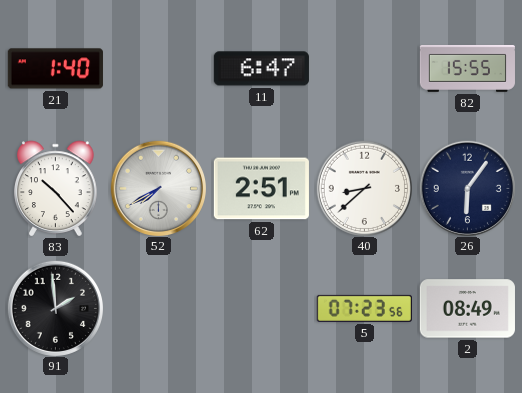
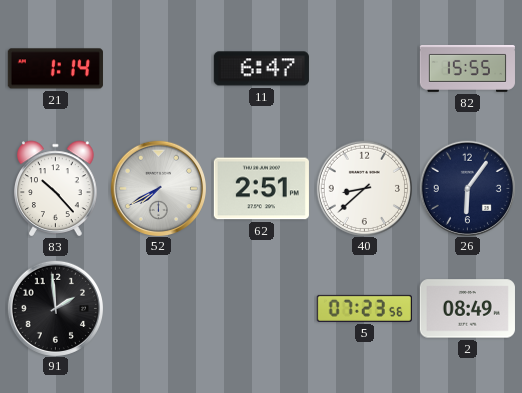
21: 1:40 -> 1:14
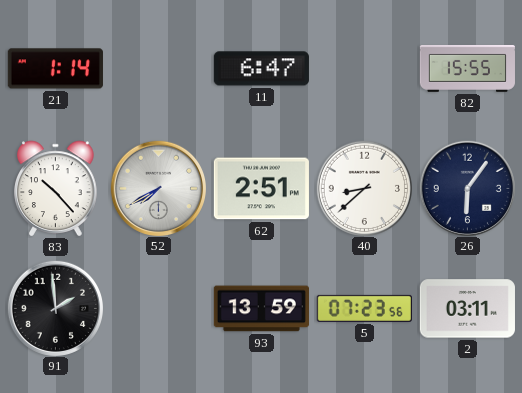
93: none -> 13:59
2: 08:49 -> 03:11
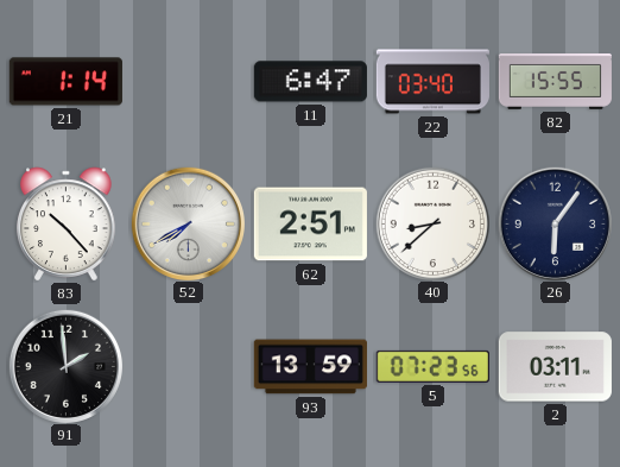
22: none -> 03:40
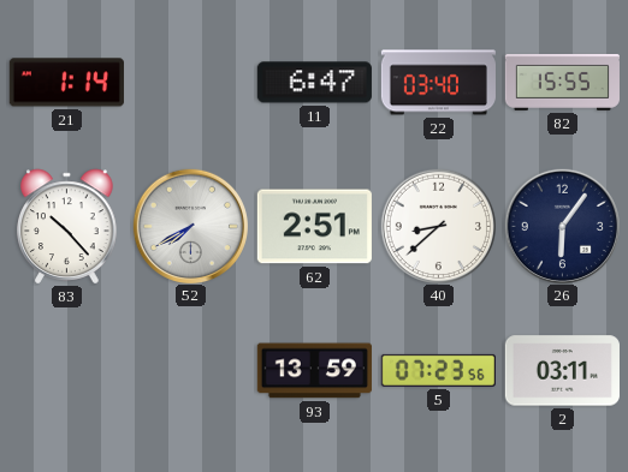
91: 1:59 -> none
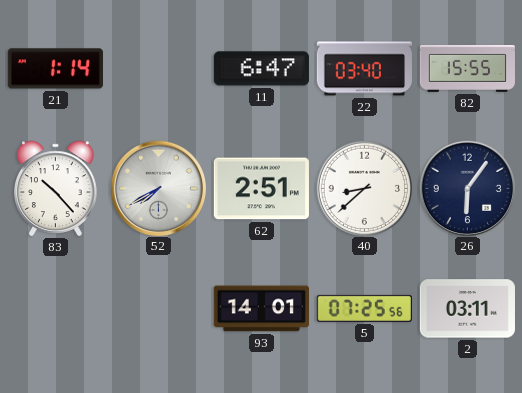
93: 13:59 -> 14:01
5: 07:23 -> 07:25
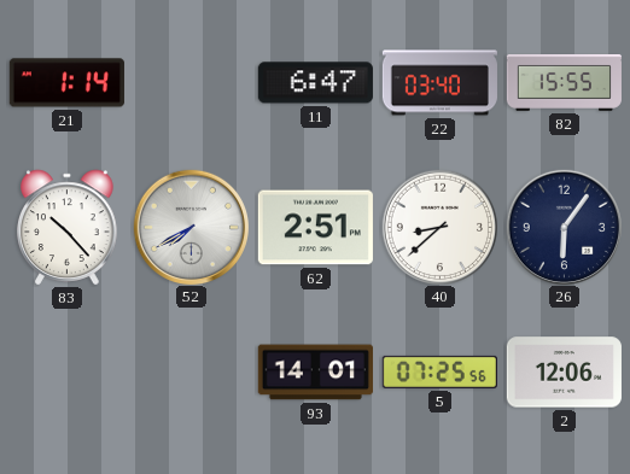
2: 03:11 -> 12:06
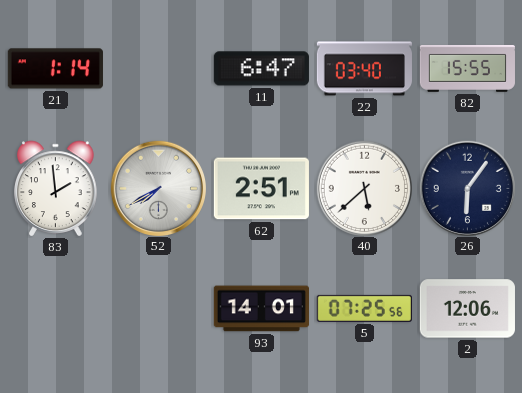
83: 10:23 -> 1:59
40: 8:38 -> 5:38
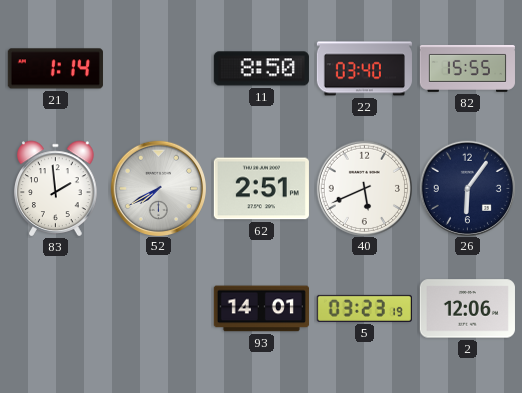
11: 6:47 -> 8:50
40: 5:38 -> 5:41
5: 07:25 -> 03:23
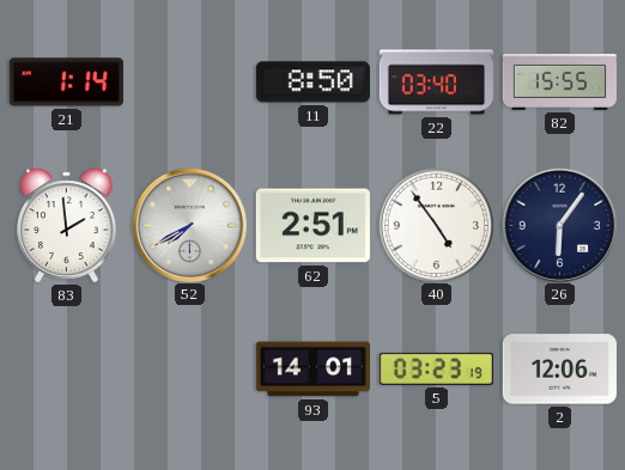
40: 5:41 -> 4:54
